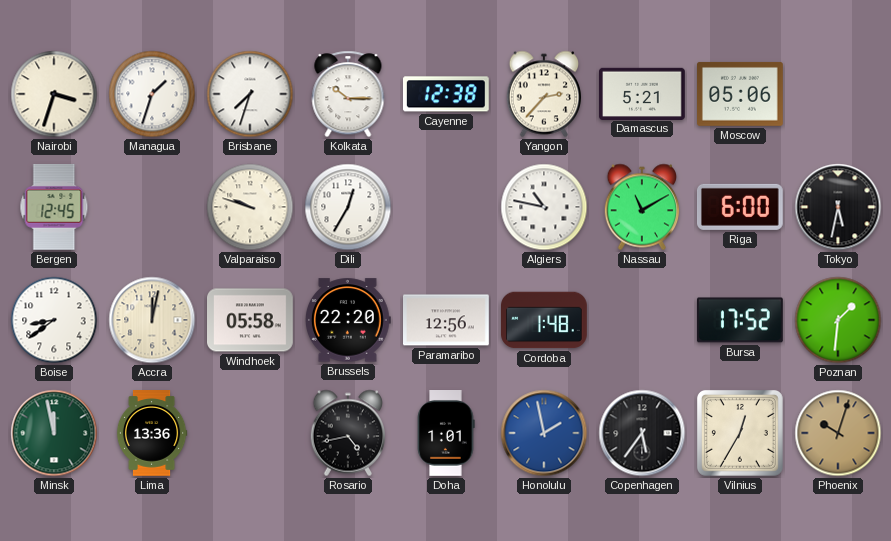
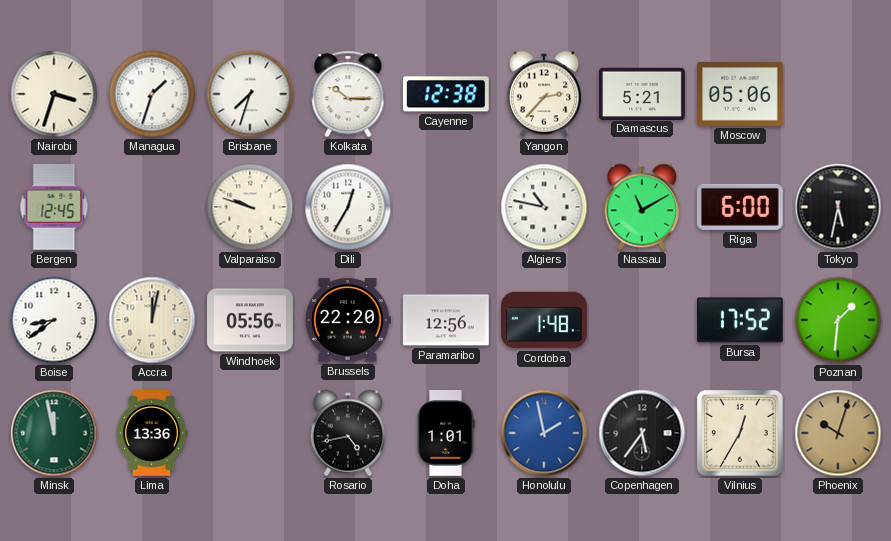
Windhoek: 05:58 -> 05:56
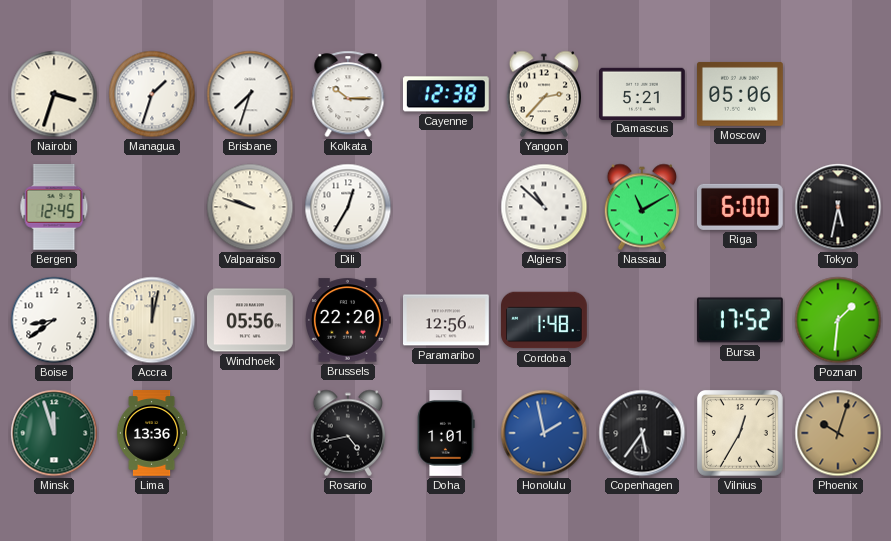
Algiers: 10:47 -> 10:52
Minsk: 11:58 -> 11:57
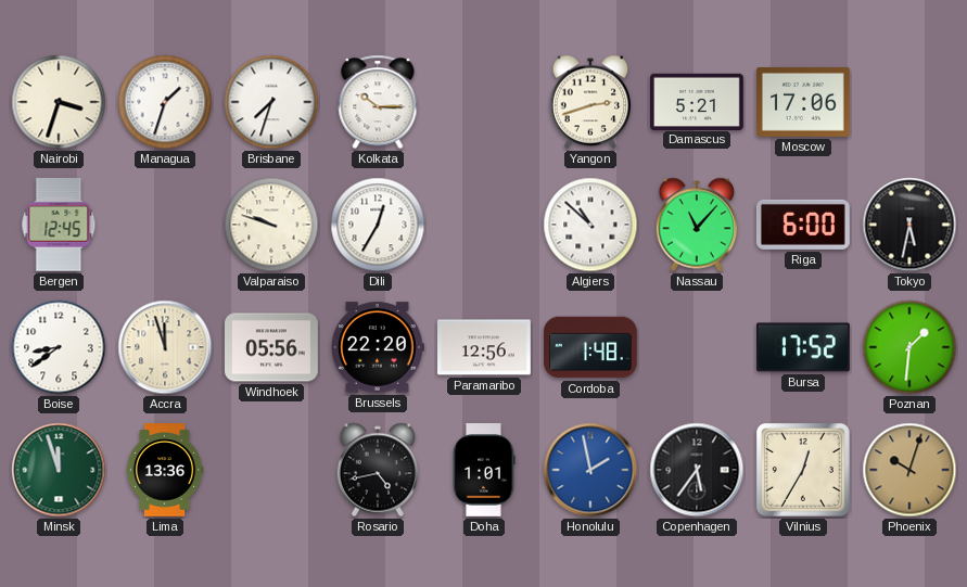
Cayenne: 12:38 -> none
Yangon: 2:37 -> 2:42
Moscow: 05:06 -> 17:06
Nassau: 11:10 -> 11:07
Accra: 12:02 -> 11:57
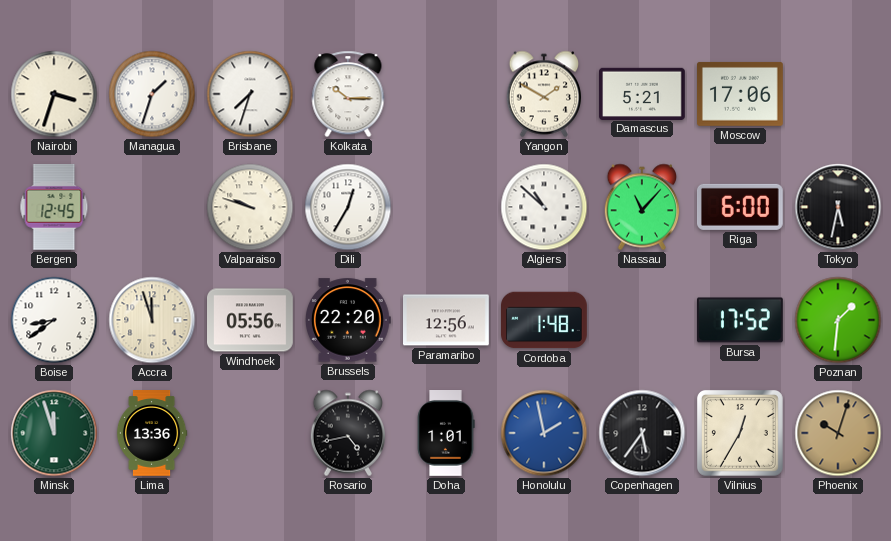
Yangon: 2:42 -> 1:50
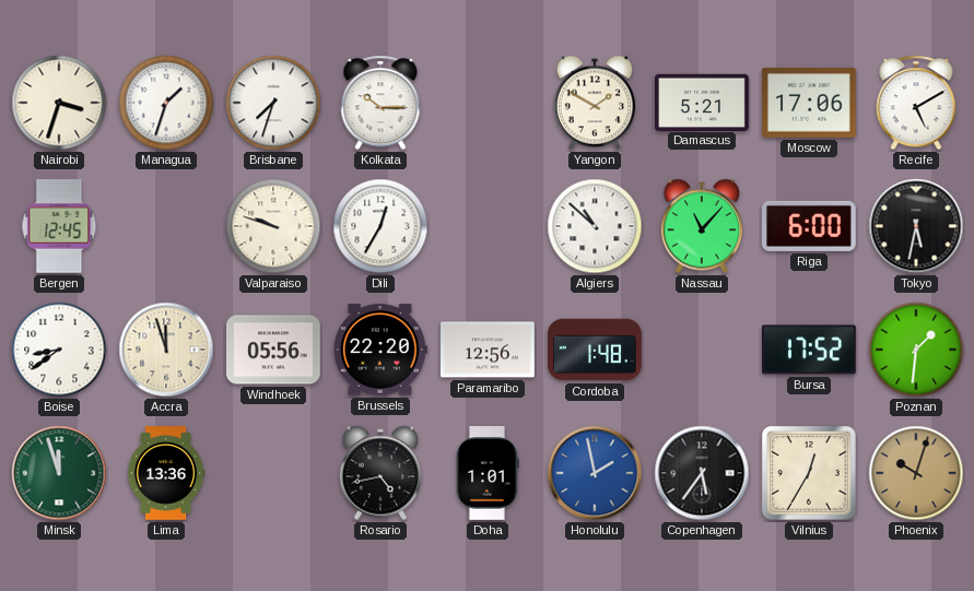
Recife: none -> 5:10
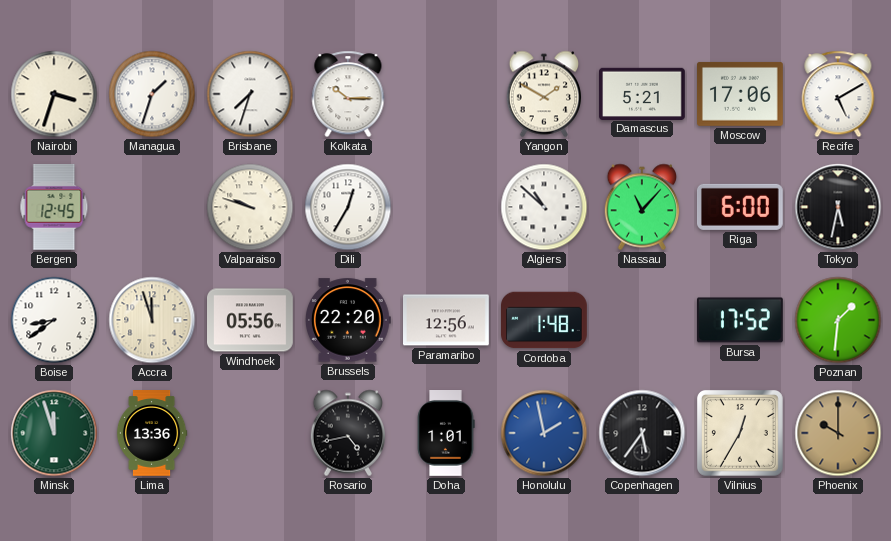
Phoenix: 10:03 -> 10:00
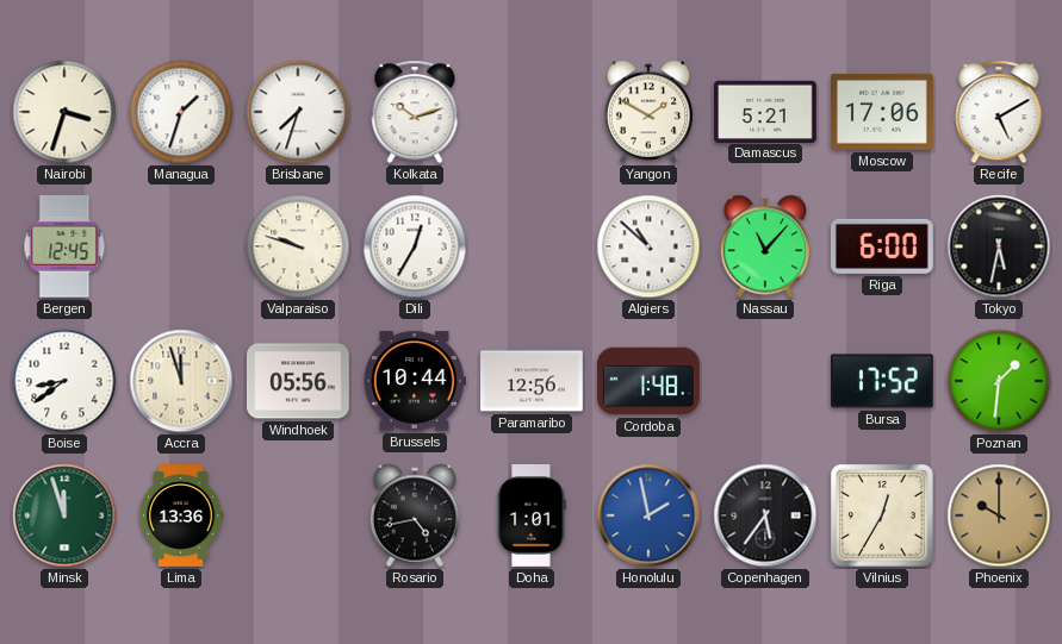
Kolkata: 10:15 -> 10:12
Brussels: 22:20 -> 10:44
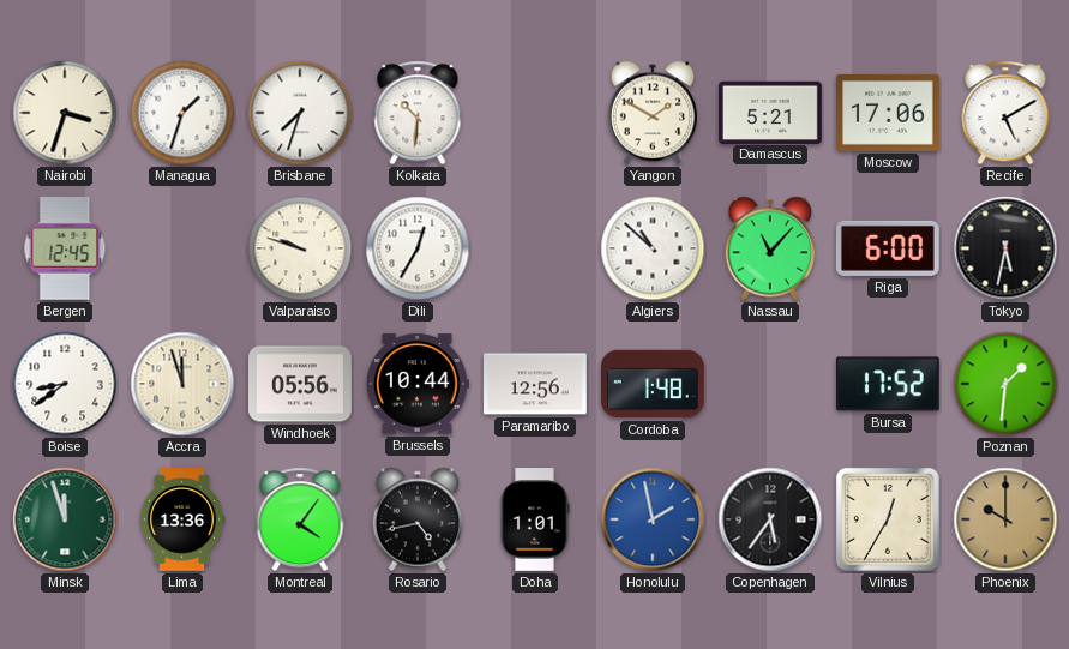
Kolkata: 10:12 -> 10:31
Montreal: none -> 4:06
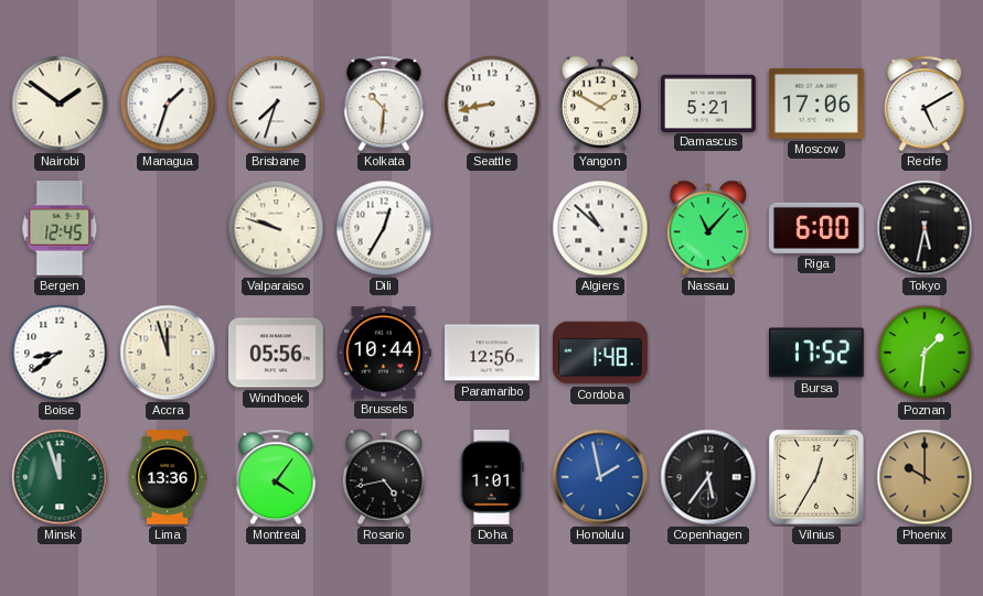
Nairobi: 3:33 -> 1:51
Seattle: none -> 8:43
